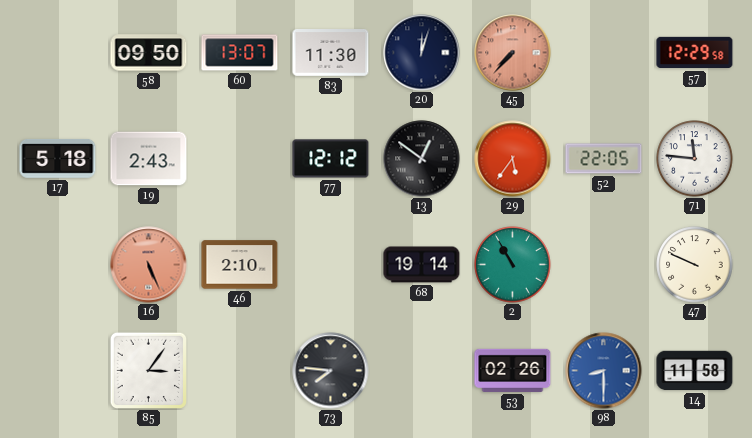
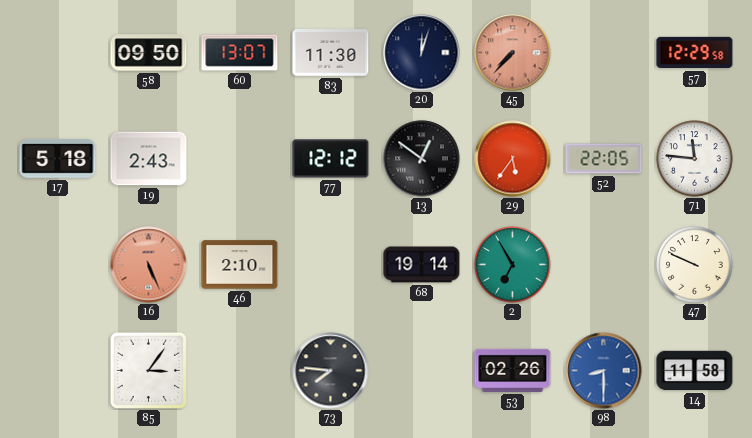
2: 10:55 -> 6:55
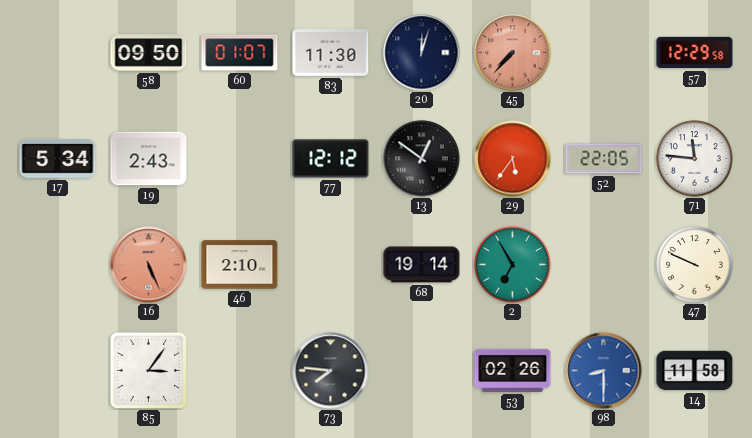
60: 13:07 -> 01:07
17: 5:18 -> 5:34
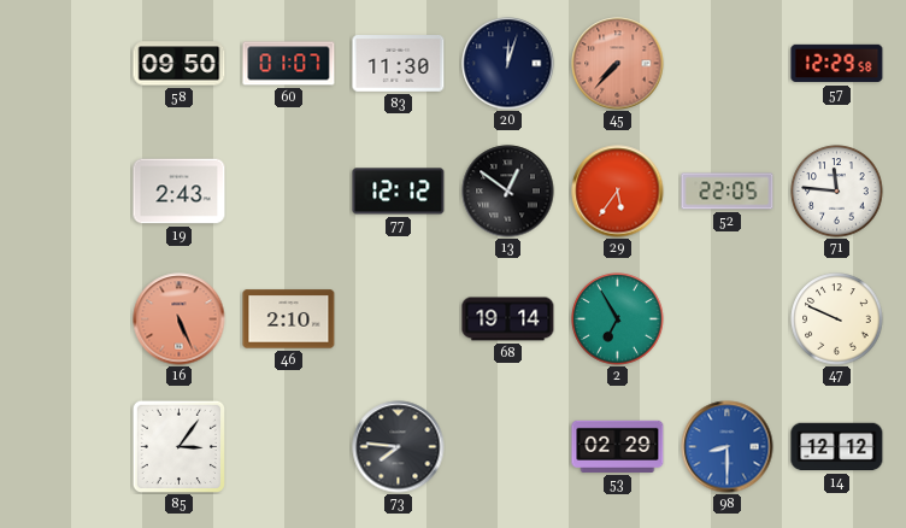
17: 5:34 -> none
53: 02:26 -> 02:29
14: 11:58 -> 12:12
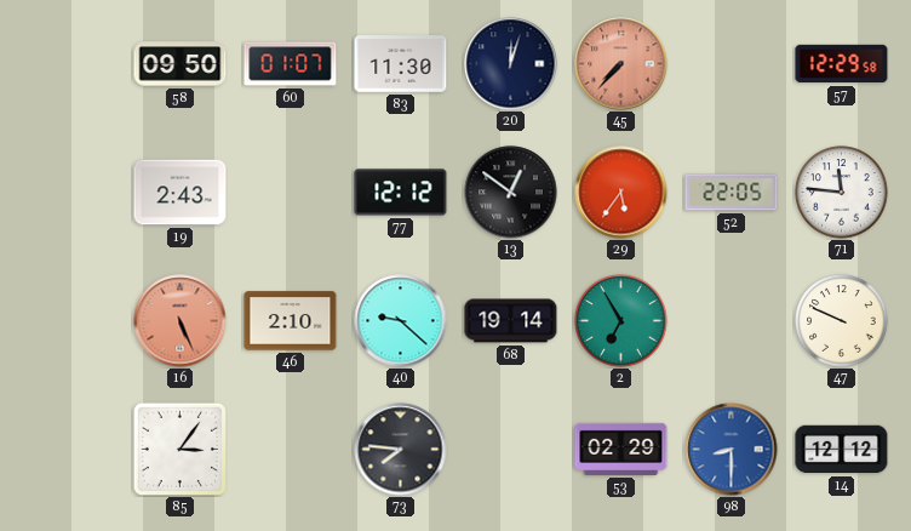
40: none -> 9:22
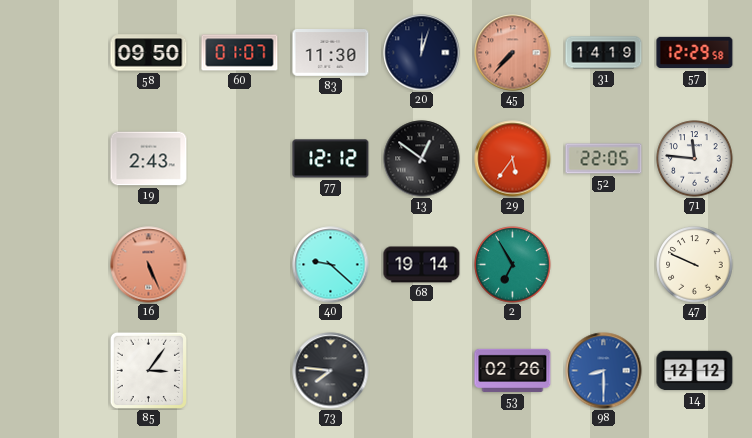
31: none -> 14:19
46: 2:10 -> none
53: 02:29 -> 02:26
